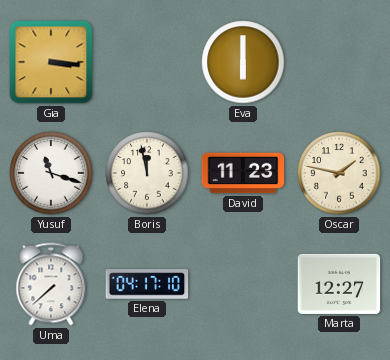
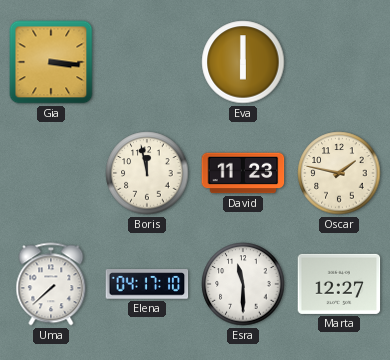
Yusuf: 11:18 -> none
Esra: none -> 11:30
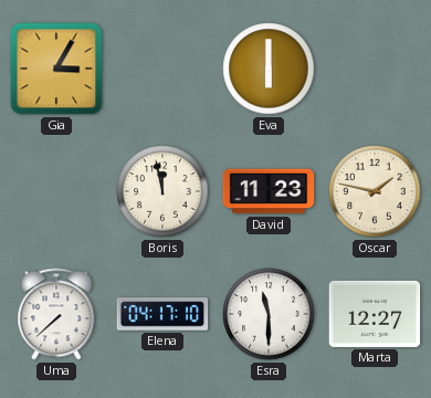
Gia: 3:16 -> 3:05
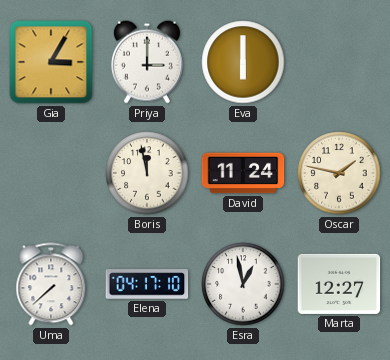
Priya: none -> 3:00
David: 11:23 -> 11:24
Esra: 11:30 -> 12:58
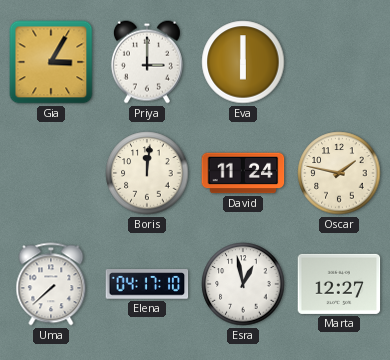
Boris: 11:58 -> 12:01
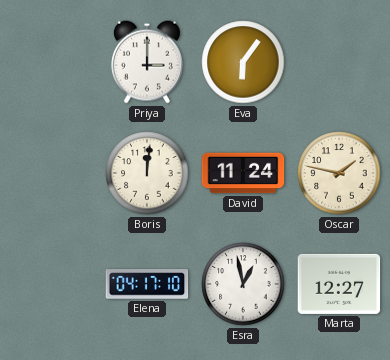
Gia: 3:05 -> none
Eva: 6:00 -> 6:06
Uma: 7:38 -> none
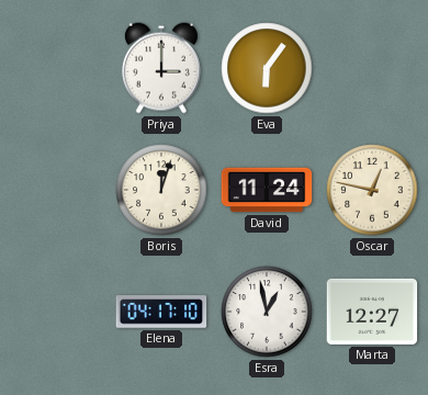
Boris: 12:01 -> 12:03
Oscar: 1:47 -> 12:47
